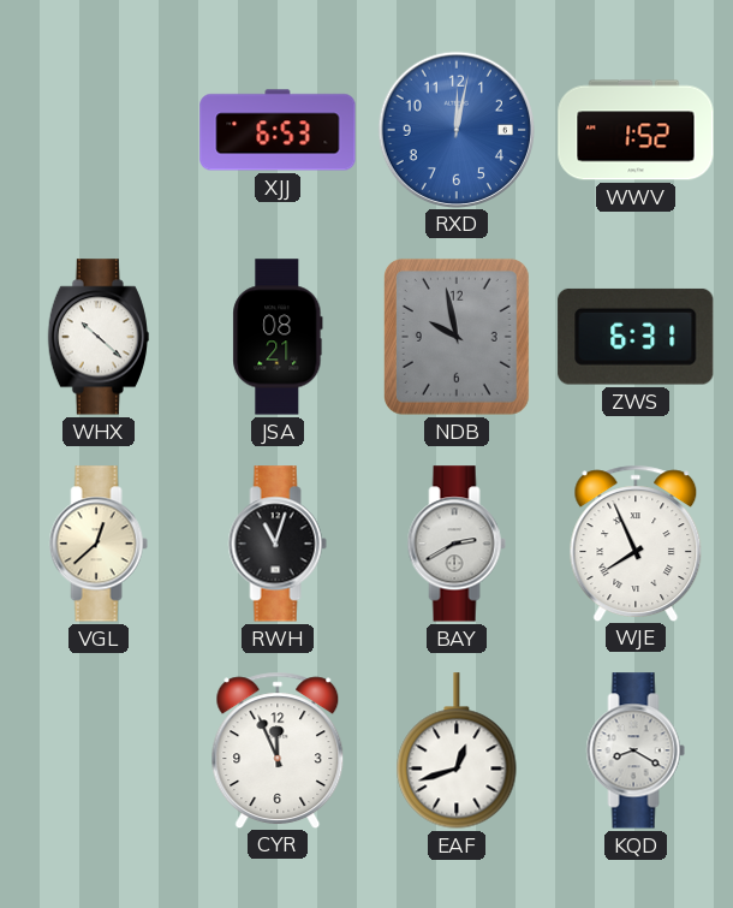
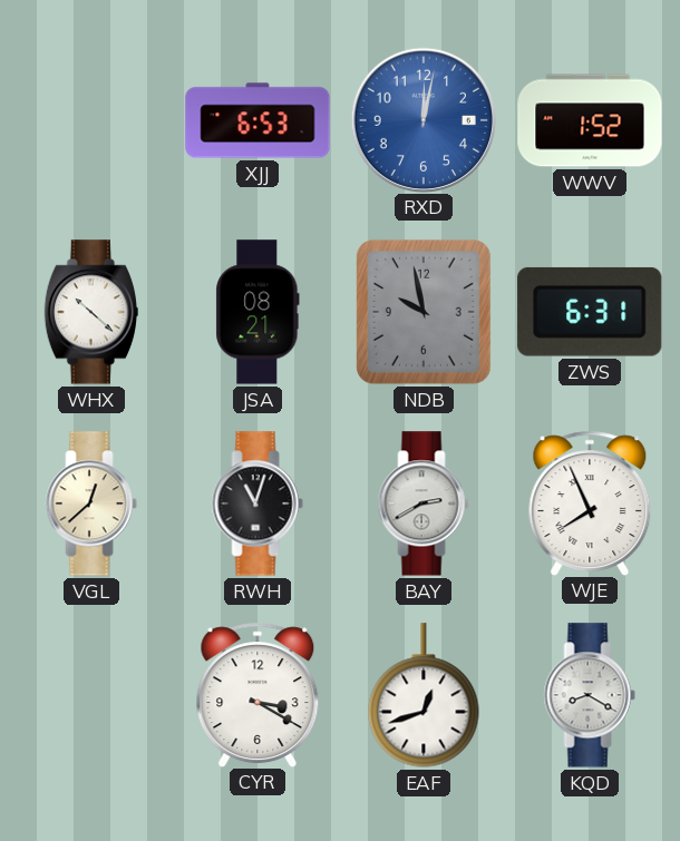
CYR: 11:56 -> 3:20
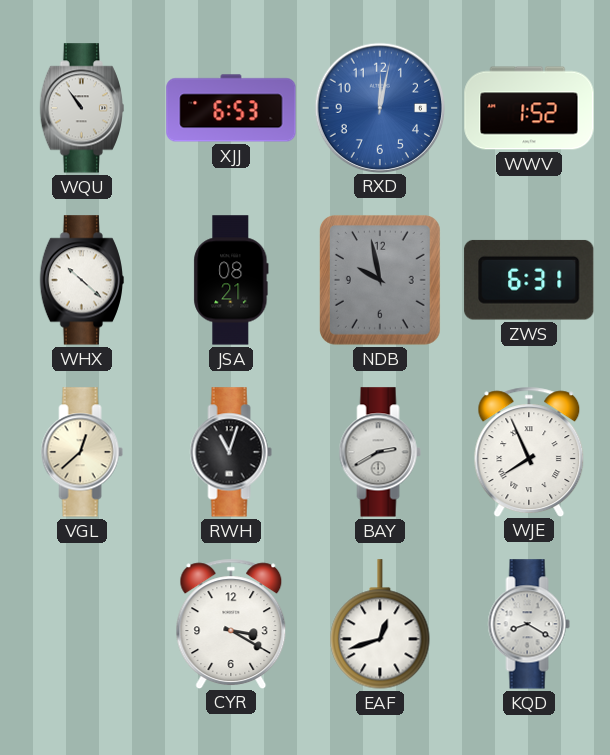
WQU: none -> 10:54
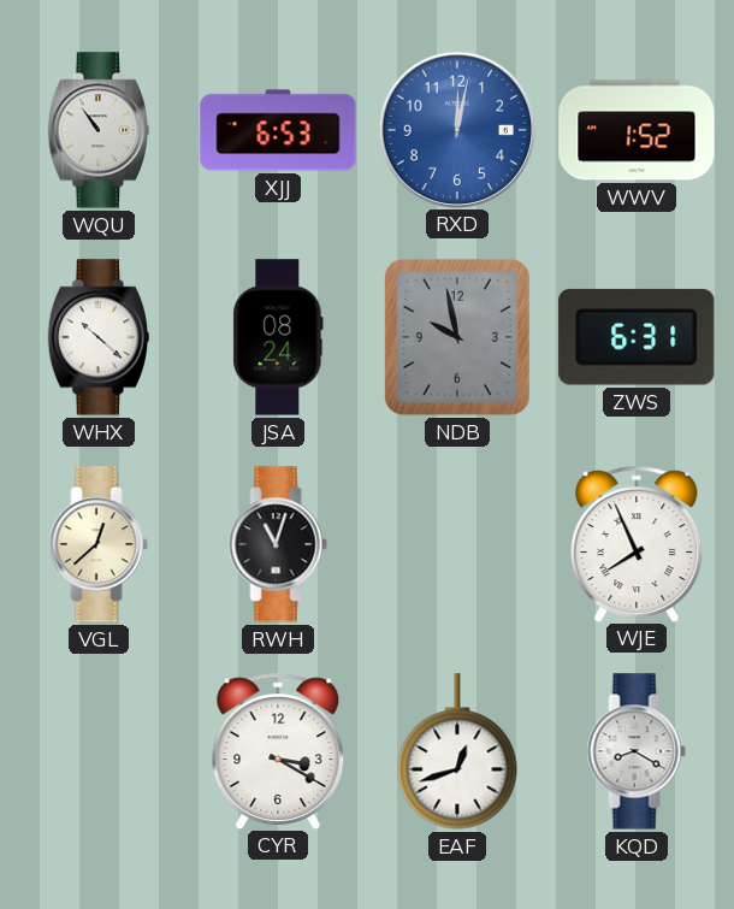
JSA: 08:21 -> 08:24
BAY: 2:40 -> none
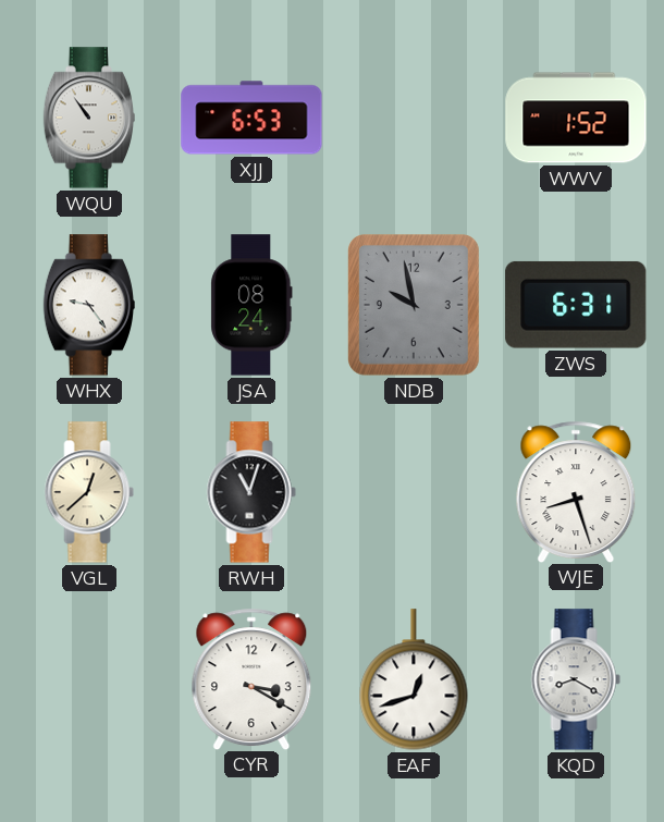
RXD: 12:02 -> none
WHX: 10:22 -> 9:24
WJE: 7:56 -> 8:27
